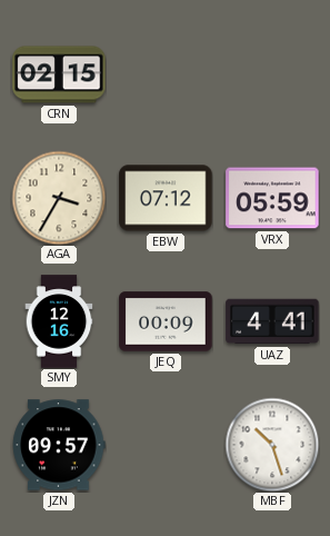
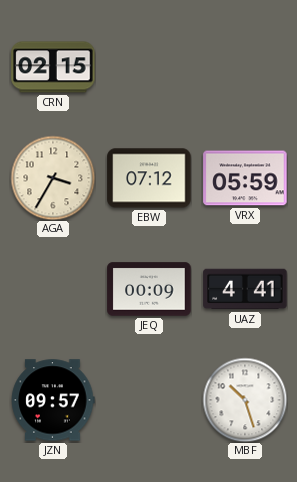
SMY: 12:16 -> none
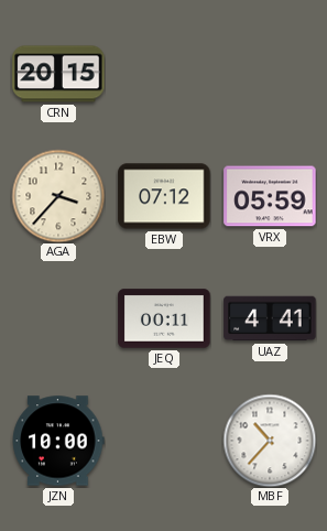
CRN: 02:15 -> 20:15
AGA: 3:35 -> 3:37
JEQ: 00:09 -> 00:11
JZN: 09:57 -> 10:00
MBF: 10:27 -> 10:37
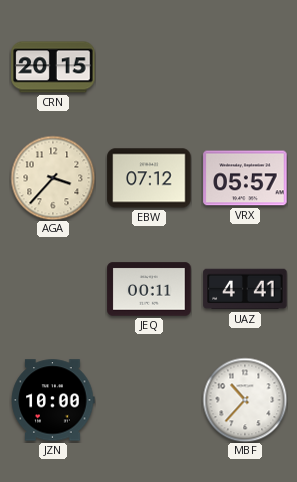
VRX: 05:59 -> 05:57
